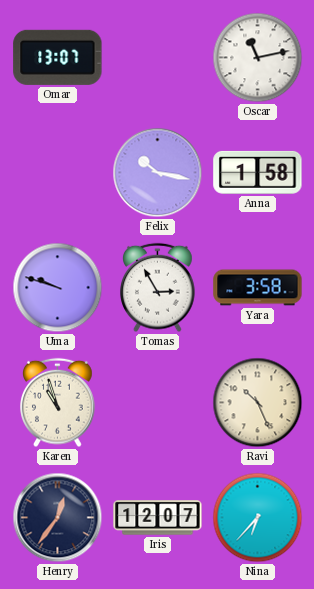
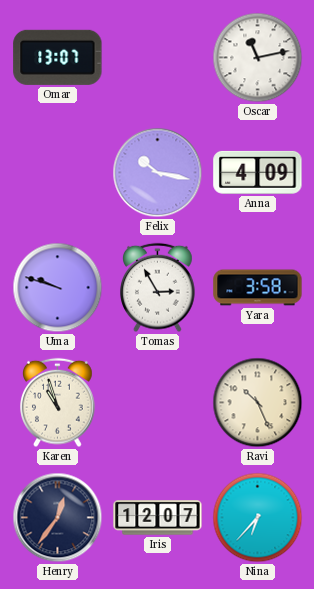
Anna: 1:58 -> 4:09
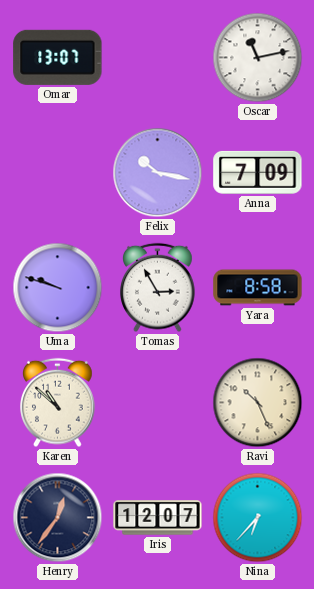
Anna: 4:09 -> 7:09
Yara: 3:58 -> 8:58
Karen: 10:57 -> 10:52
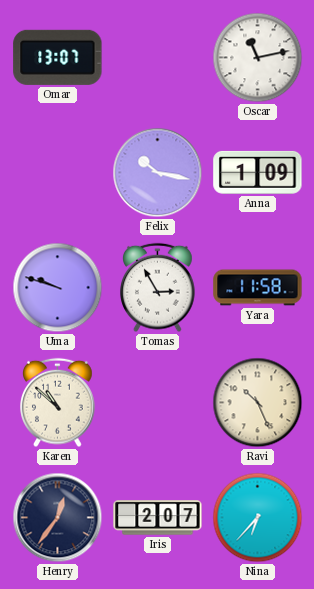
Anna: 7:09 -> 1:09
Yara: 8:58 -> 11:58
Iris: 12:07 -> 2:07
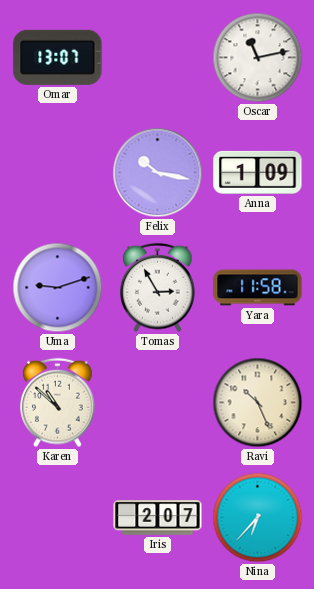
Uma: 9:48 -> 9:12
Henry: 12:36 -> none
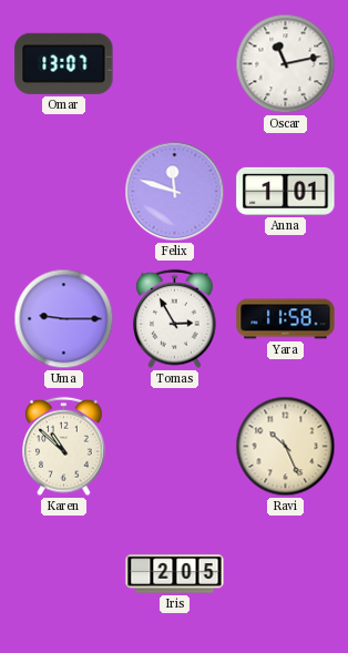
Felix: 10:17 -> 11:48
Anna: 1:09 -> 1:01
Uma: 9:12 -> 9:15
Iris: 2:07 -> 2:05
Nina: 6:37 -> none
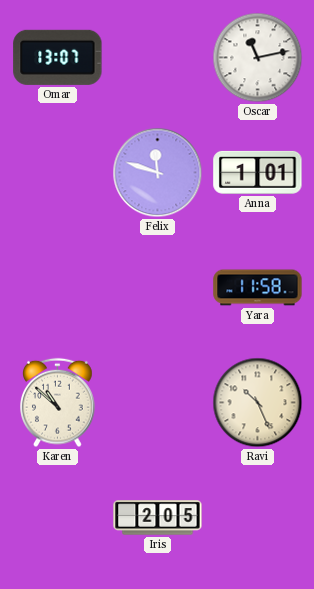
Uma: 9:15 -> none
Tomas: 2:55 -> none
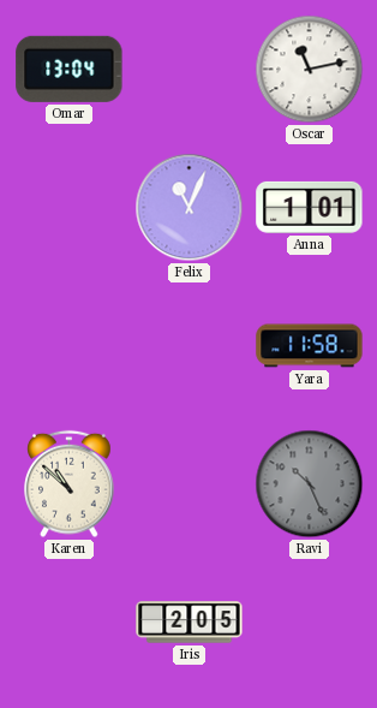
Omar: 13:07 -> 13:04
Felix: 11:48 -> 11:04
Ravi dial: cream -> grey
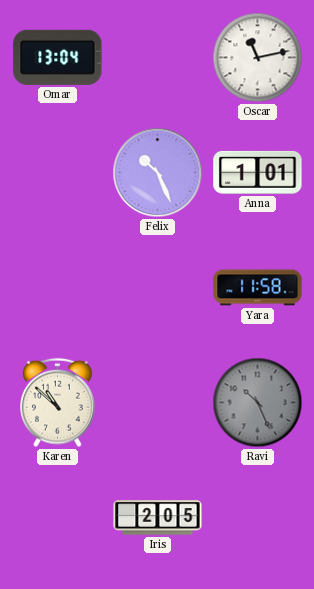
Felix: 11:04 -> 10:26
